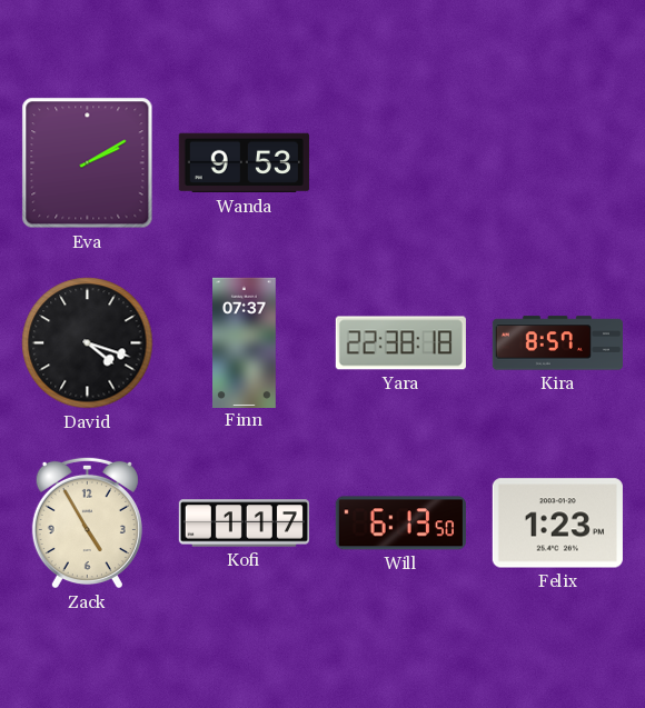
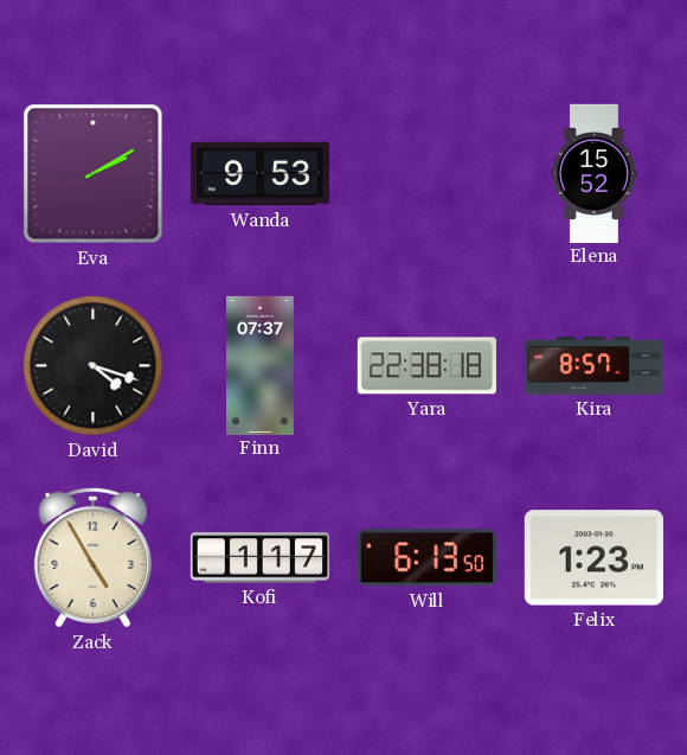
Elena: none -> 15:52
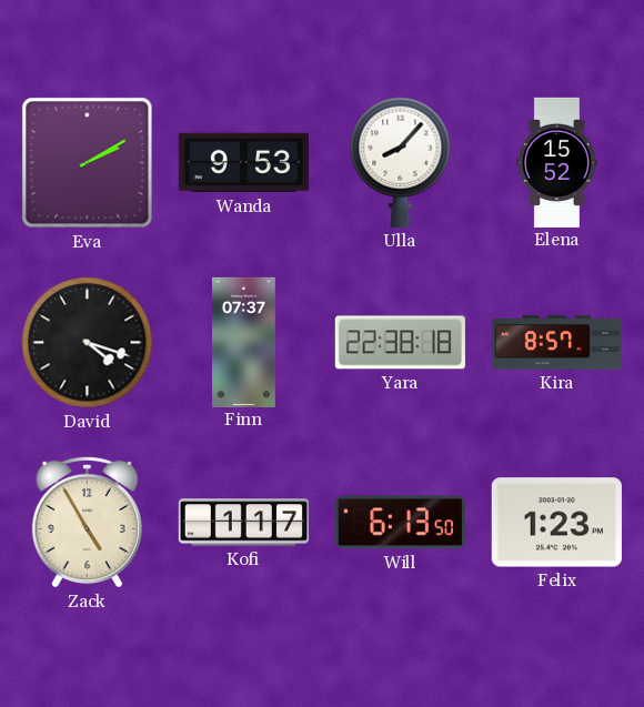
Ulla: none -> 8:07
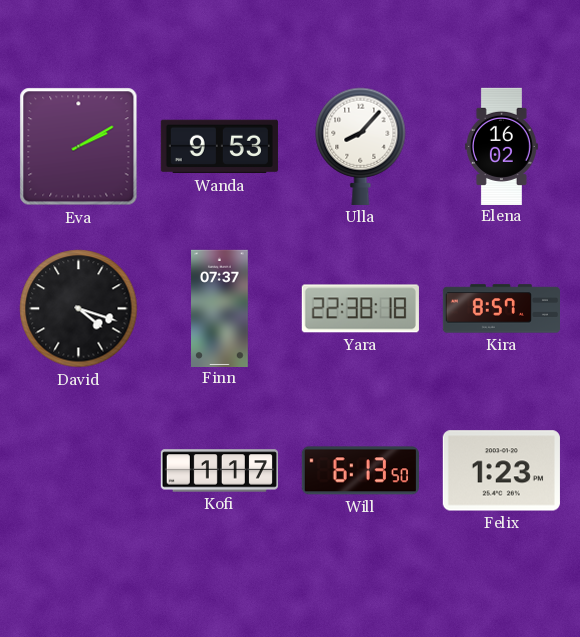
Elena: 15:52 -> 16:02
Zack: 4:55 -> none
